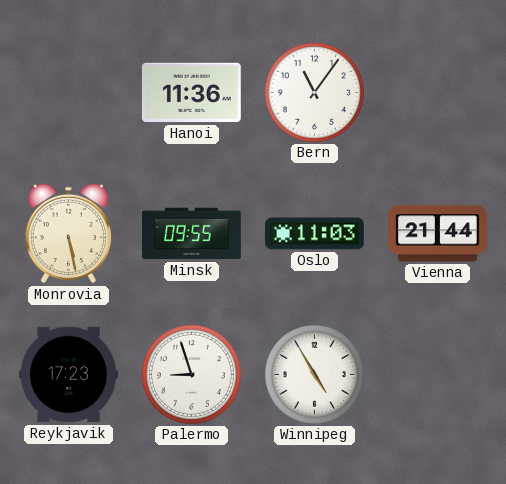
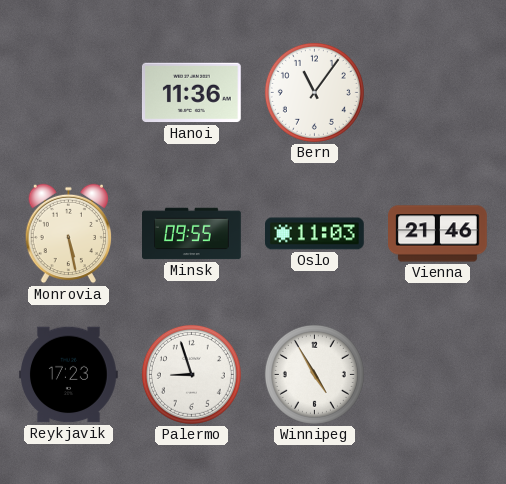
Vienna: 21:44 -> 21:46
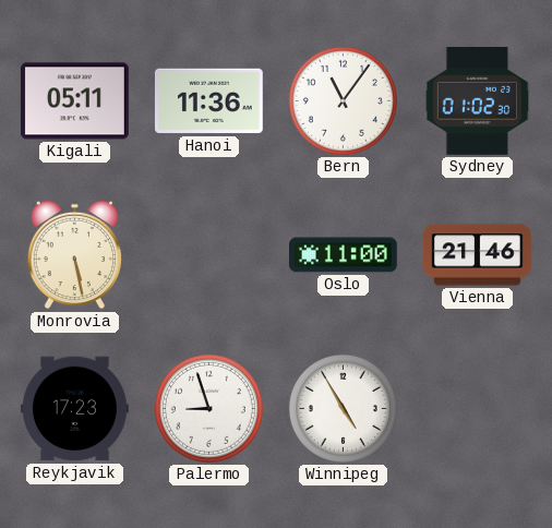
Kigali: none -> 05:11
Sydney: none -> 01:02
Minsk: 09:55 -> none
Oslo: 11:03 -> 11:00
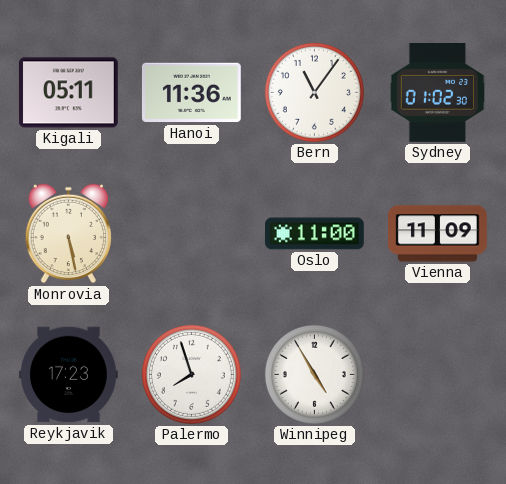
Vienna: 21:46 -> 11:09
Palermo: 8:57 -> 7:57
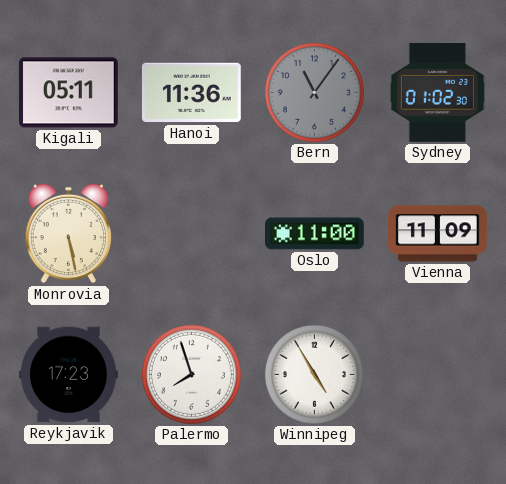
Bern dial: white -> grey
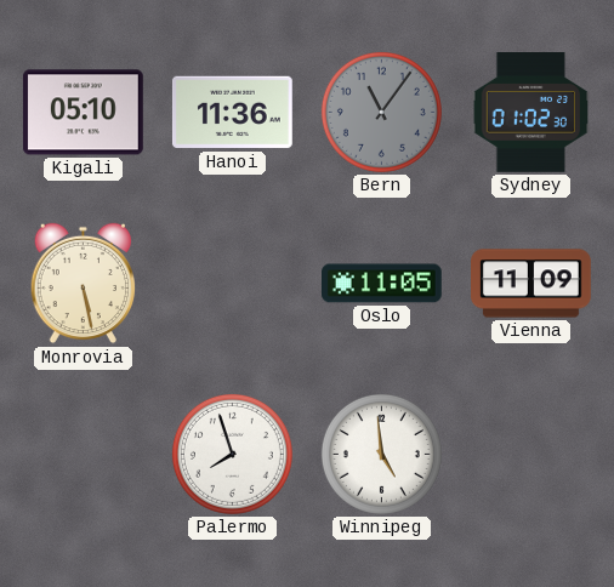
Kigali: 05:11 -> 05:10
Oslo: 11:00 -> 11:05
Reykjavik: 17:23 -> none
Winnipeg: 4:55 -> 4:59
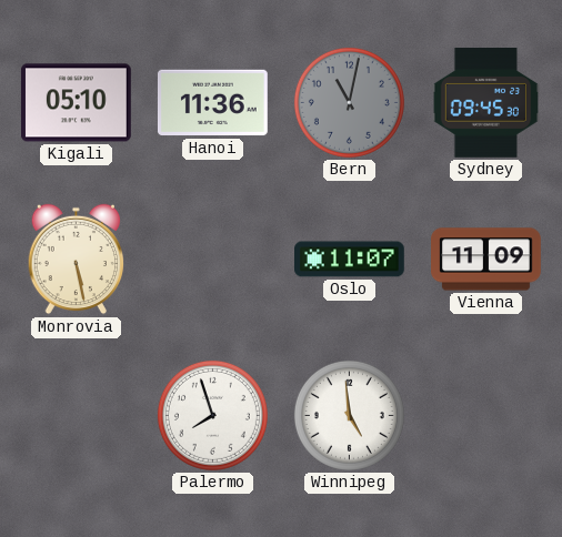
Bern: 11:06 -> 11:02
Sydney: 01:02 -> 09:45
Oslo: 11:05 -> 11:07
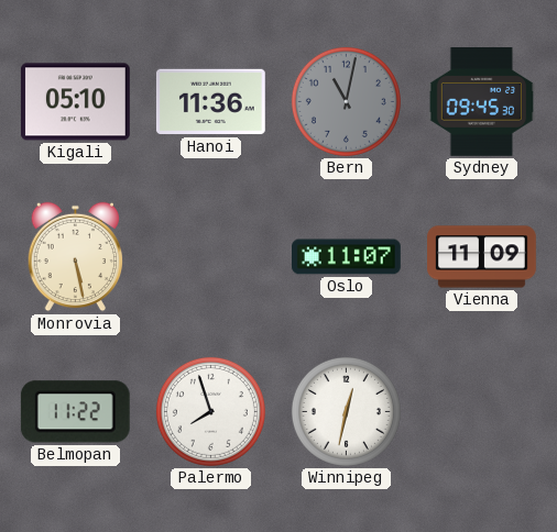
Belmopan: none -> 11:22
Winnipeg: 4:59 -> 12:32
